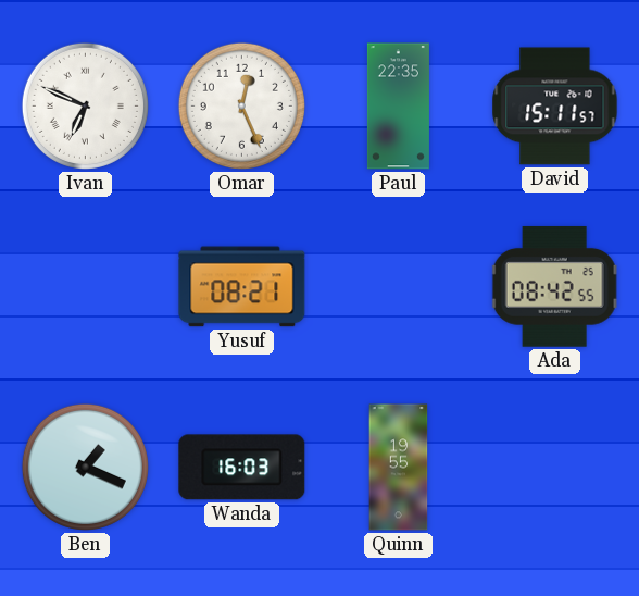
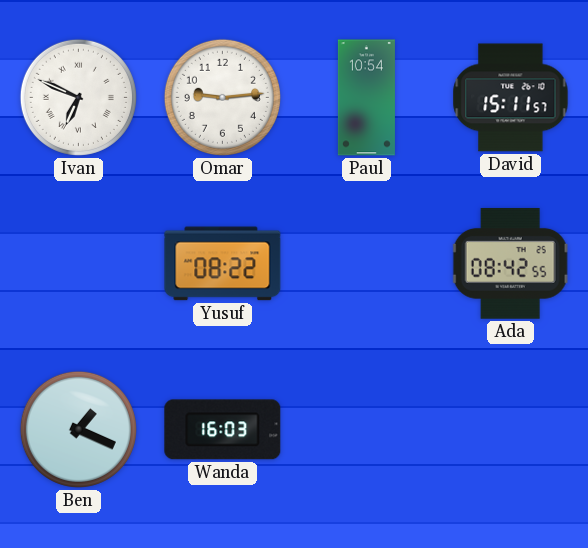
Omar: 12:26 -> 9:14
Paul: 22:35 -> 10:54
Yusuf: 08:21 -> 08:22
Quinn: 19:55 -> none
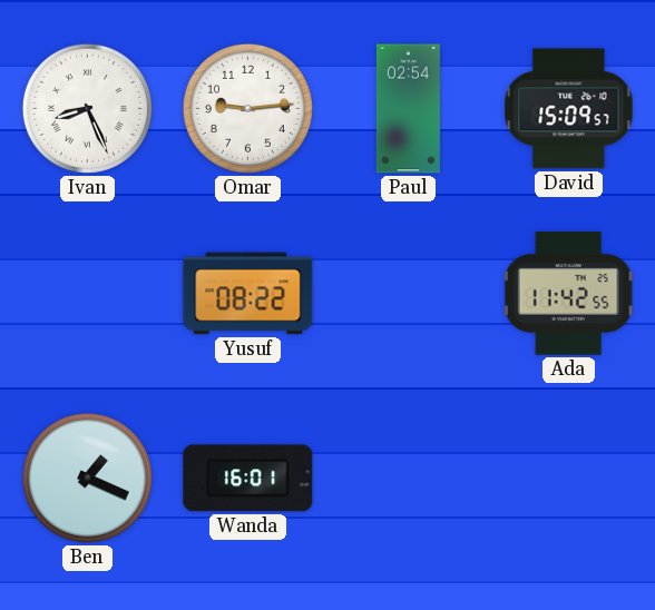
Ivan: 6:49 -> 8:26
Paul: 10:54 -> 02:54
David: 15:11 -> 15:09
Ada: 08:42 -> 11:42
Wanda: 16:03 -> 16:01
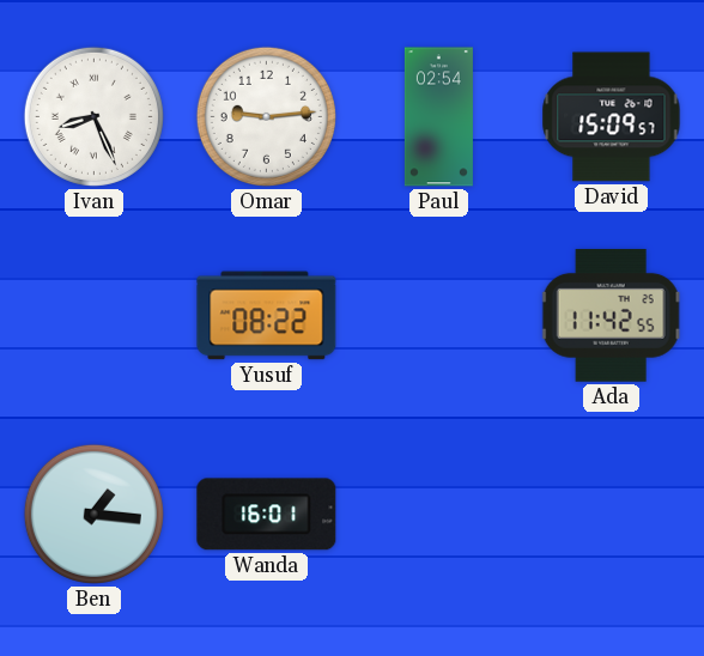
Ben: 1:19 -> 1:16
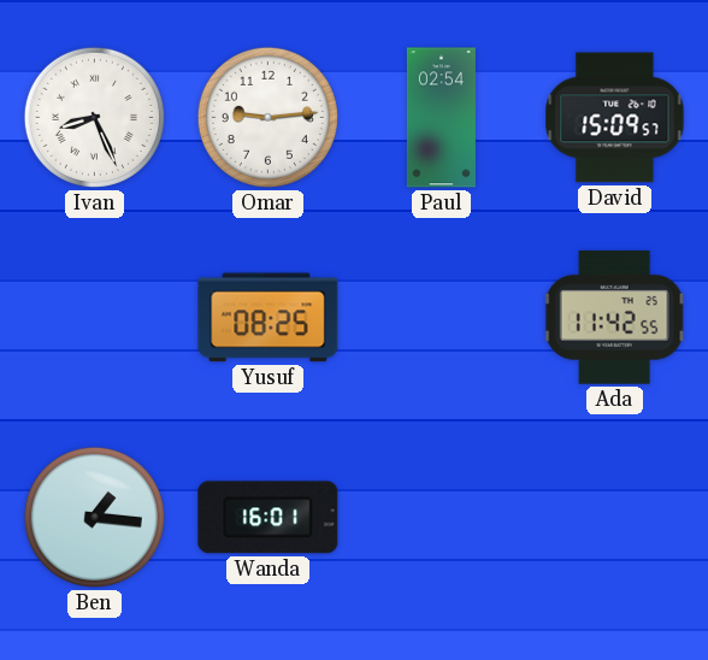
Yusuf: 08:22 -> 08:25
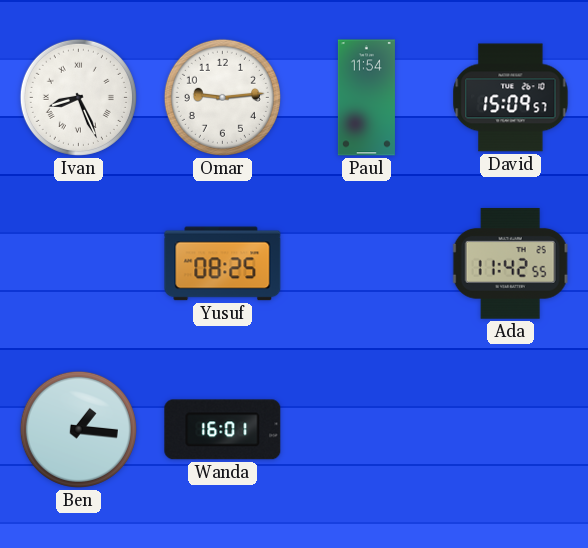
Paul: 02:54 -> 11:54
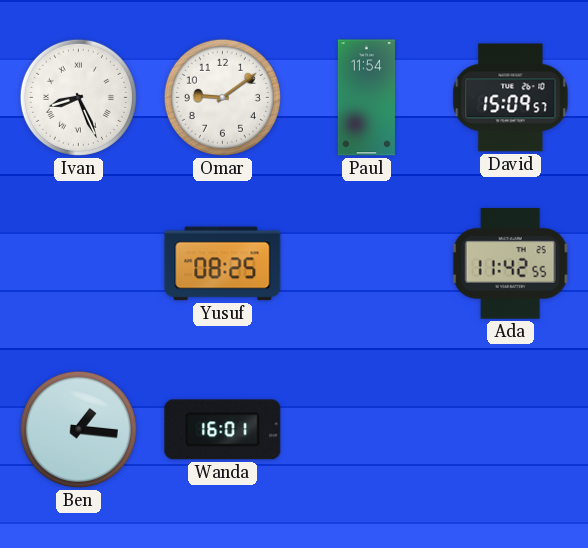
Omar: 9:14 -> 9:09
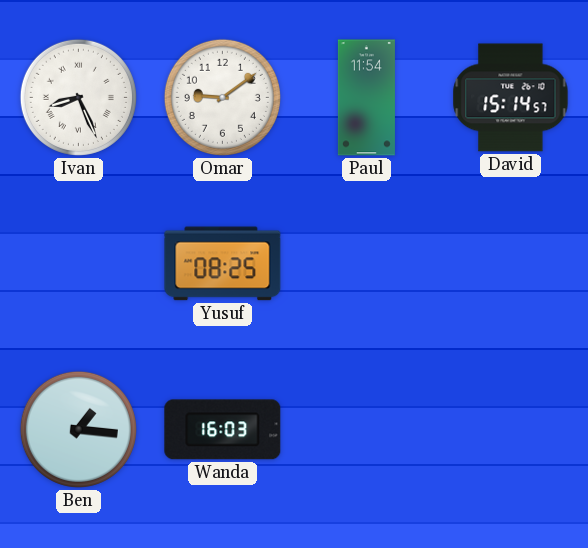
David: 15:09 -> 15:14
Ada: 11:42 -> none
Wanda: 16:01 -> 16:03
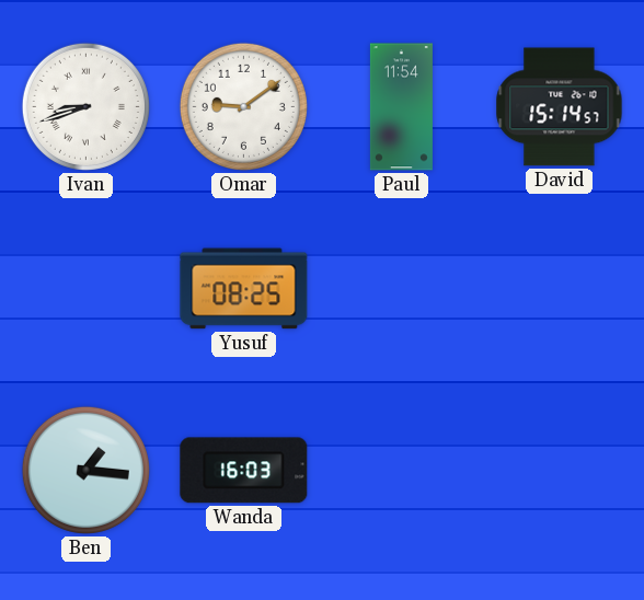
Ivan: 8:26 -> 8:42
